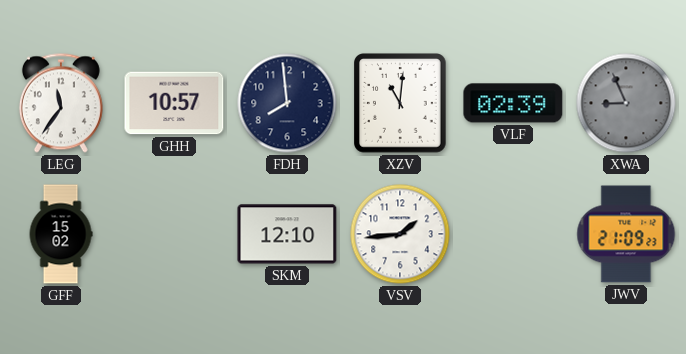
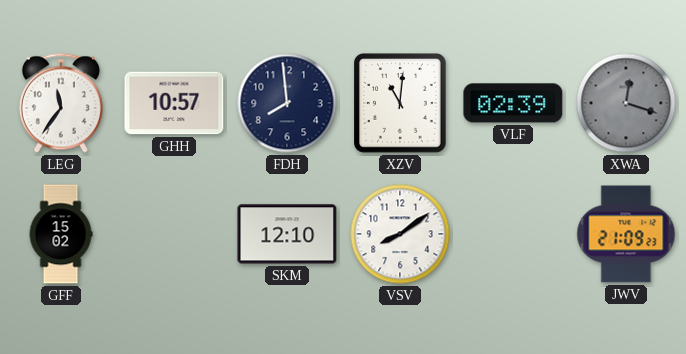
XWA: 8:56 -> 12:18
VSV: 1:44 -> 8:09
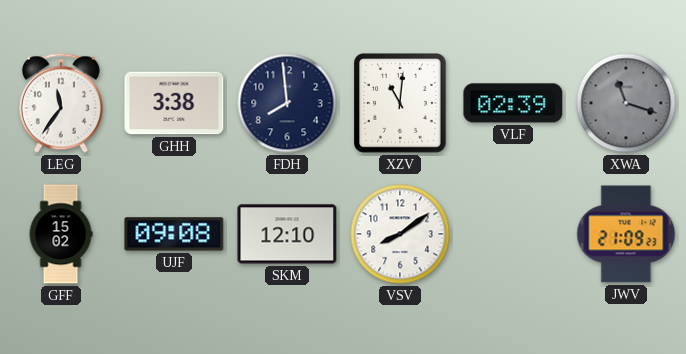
GHH: 10:57 -> 3:38
XWA: 12:18 -> 11:18
UJF: none -> 09:08
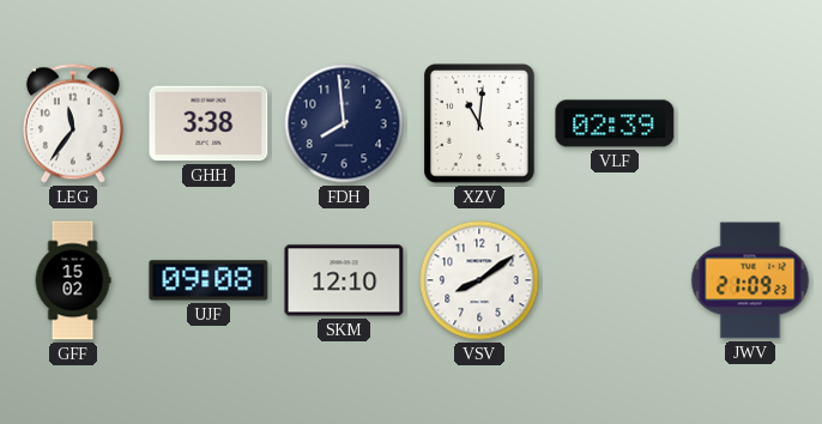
XWA: 11:18 -> none
